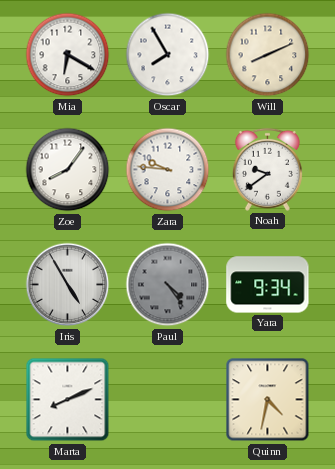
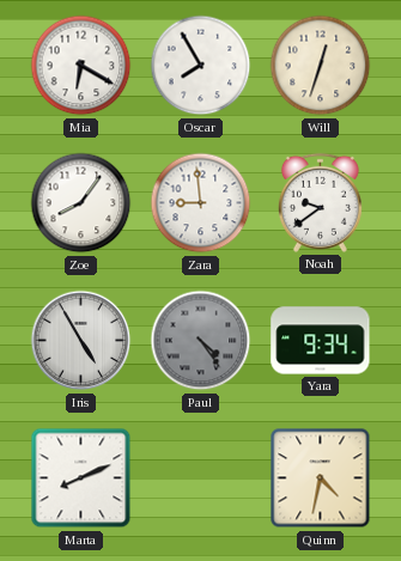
Will: 8:11 -> 12:33
Zara: 9:46 -> 8:59
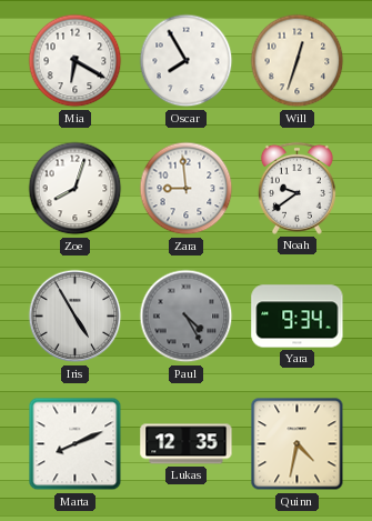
Zoe: 8:06 -> 8:03
Paul: 4:24 -> 4:25
Lukas: none -> 12:35
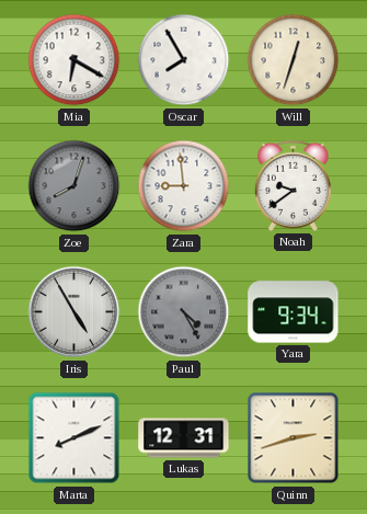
Zoe dial: white -> grey
Lukas: 12:35 -> 12:31
Quinn: 4:32 -> 2:42
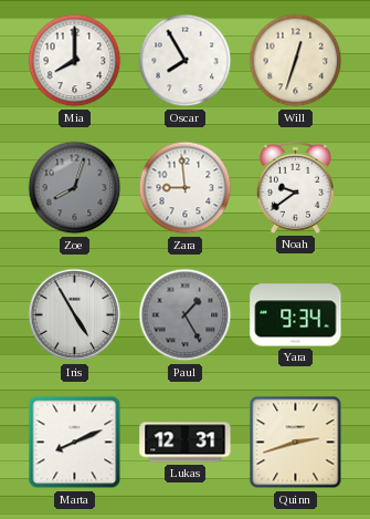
Mia: 6:20 -> 8:00
Paul: 4:25 -> 1:25
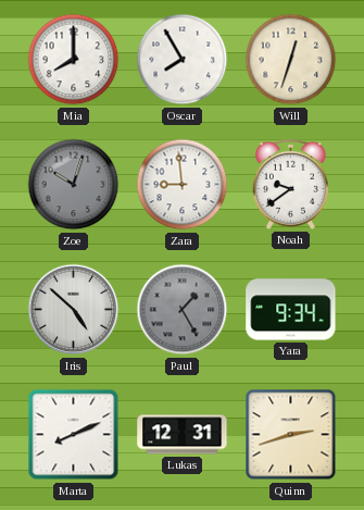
Zoe: 8:03 -> 10:03
Iris: 4:55 -> 4:52
